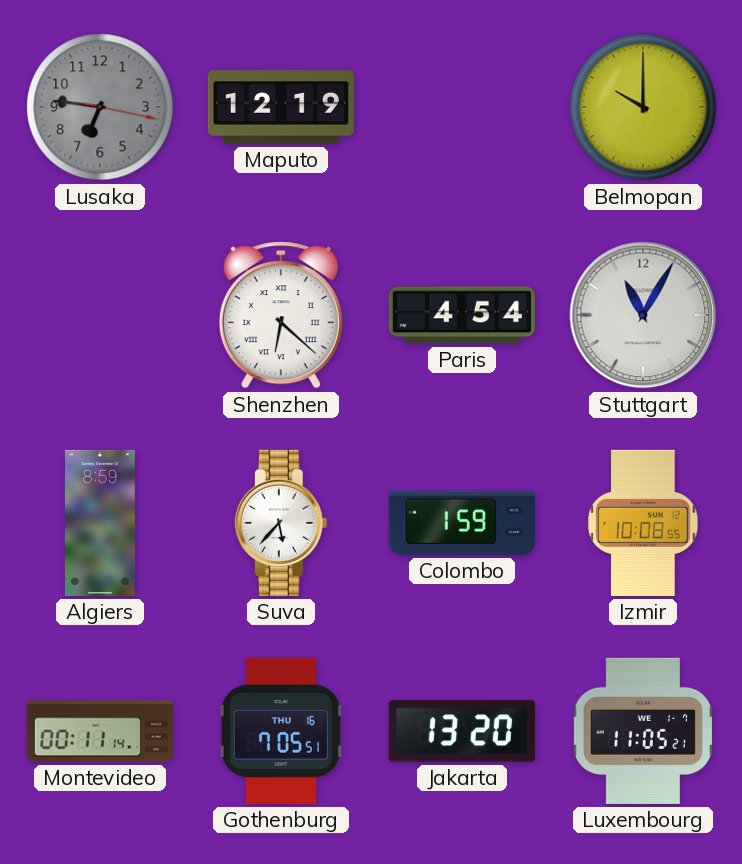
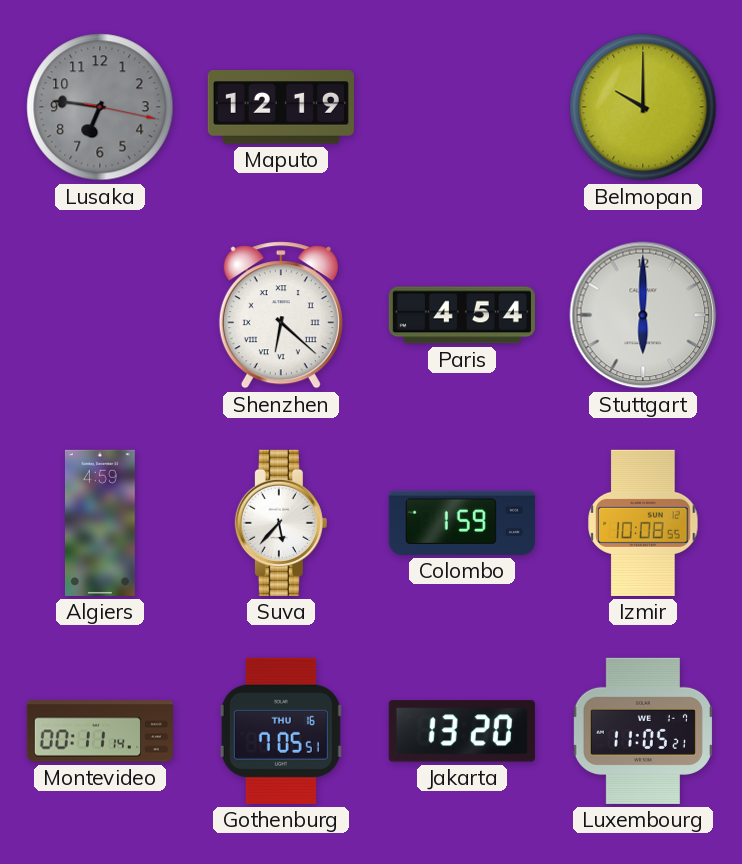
Stuttgart: 11:05 -> 6:00
Algiers: 8:59 -> 4:59
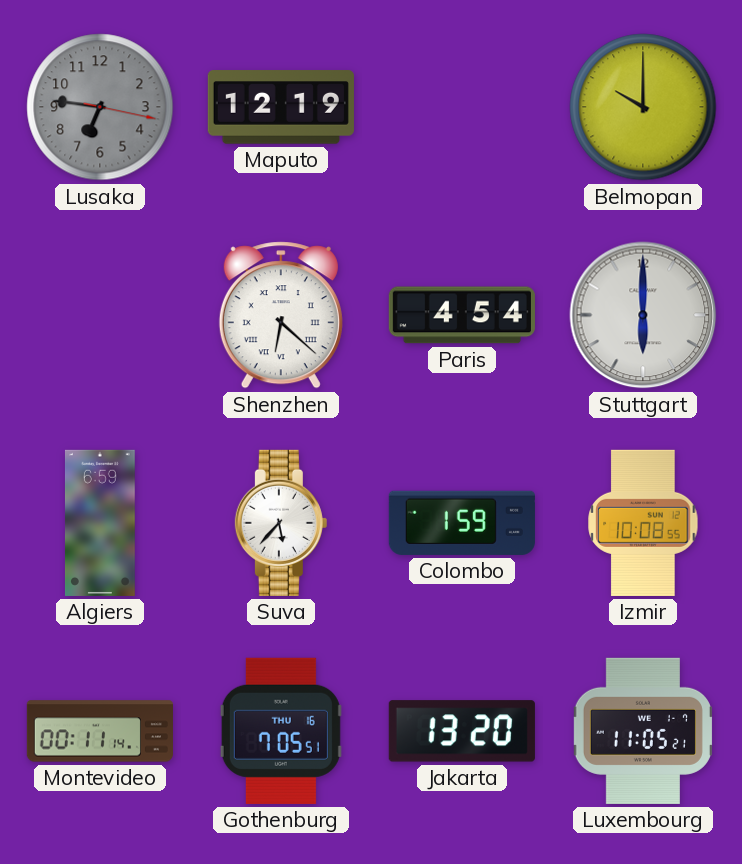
Algiers: 4:59 -> 6:59
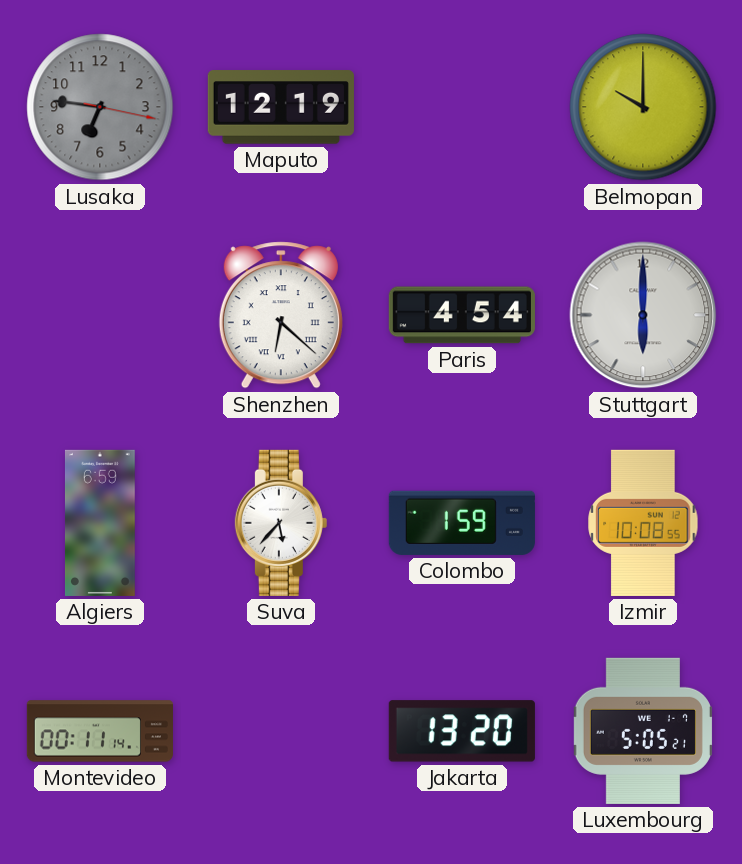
Gothenburg: 7:05 -> none
Luxembourg: 11:05 -> 5:05
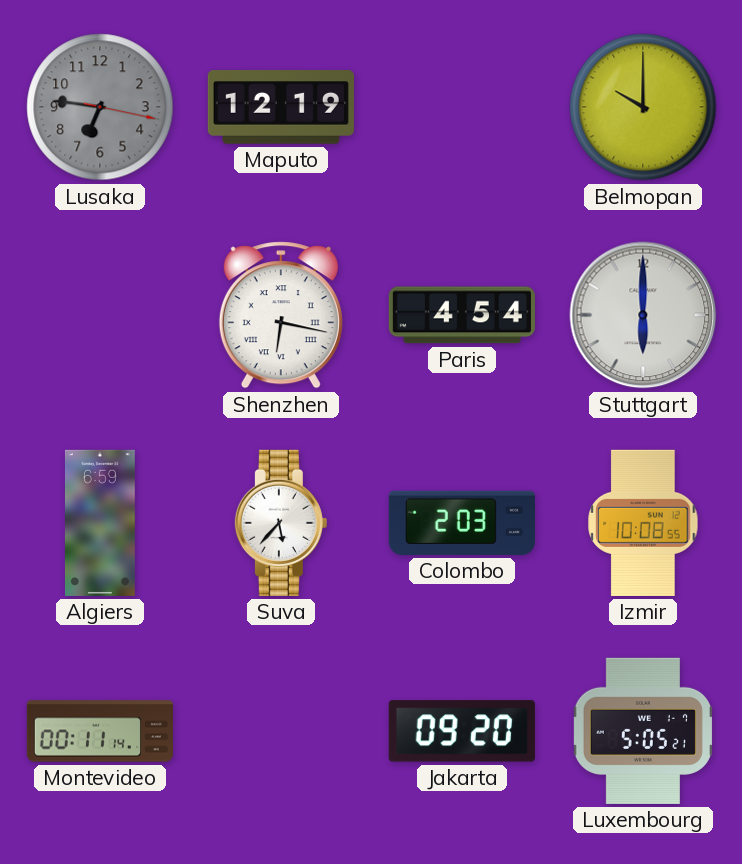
Shenzhen: 6:22 -> 6:17
Colombo: 1:59 -> 2:03
Jakarta: 13:20 -> 09:20
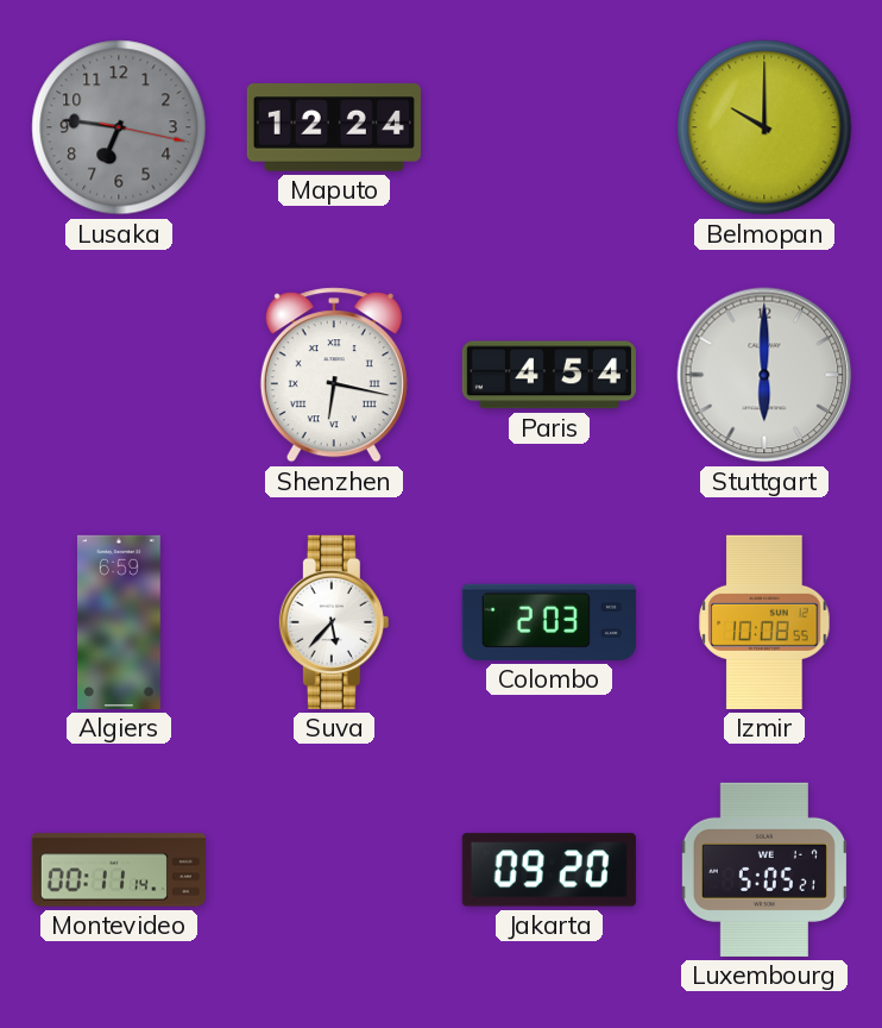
Maputo: 12:19 -> 12:24
